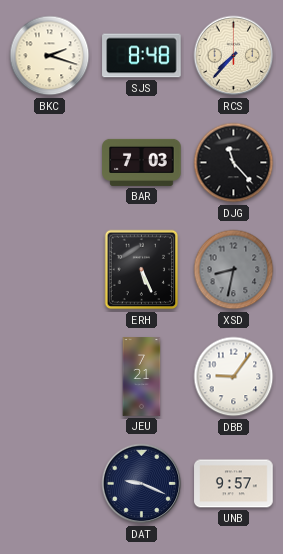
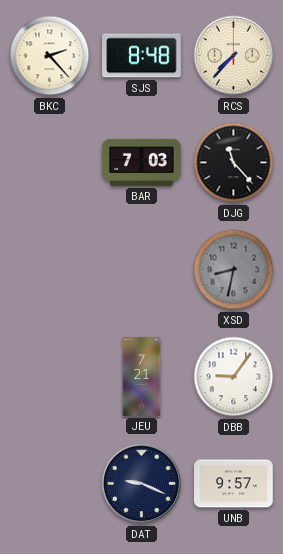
BKC: 2:18 -> 2:23
ERH: 5:26 -> none
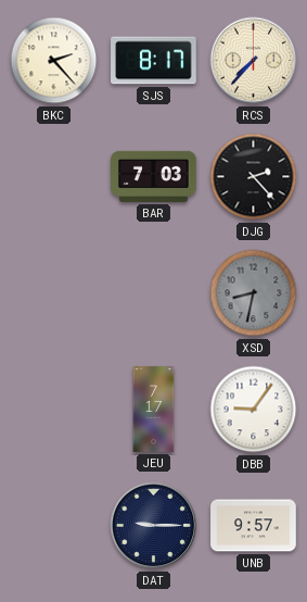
SJS: 8:48 -> 8:17
DJG: 11:23 -> 2:23
JEU: 7:21 -> 7:17
DAT: 9:19 -> 9:15
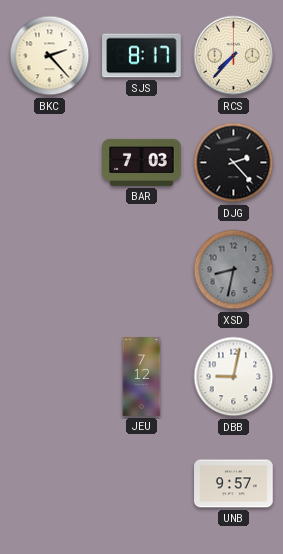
JEU: 7:17 -> 7:12
DBB: 9:06 -> 9:02
DAT: 9:15 -> none
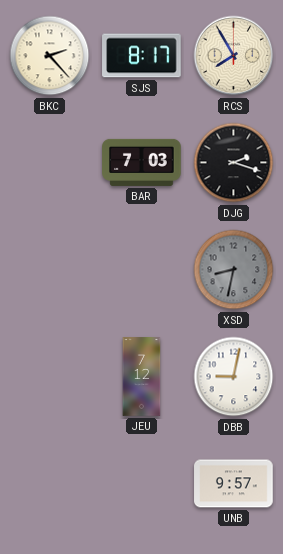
RCS: 7:37 -> 7:55
DJG: 2:23 -> 2:18
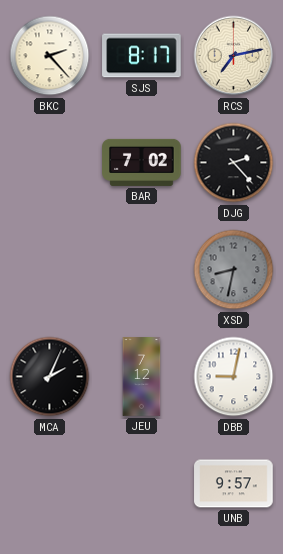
RCS: 7:55 -> 7:13
BAR: 7:03 -> 7:02
DJG: 2:18 -> 2:23
MCA: none -> 2:04
